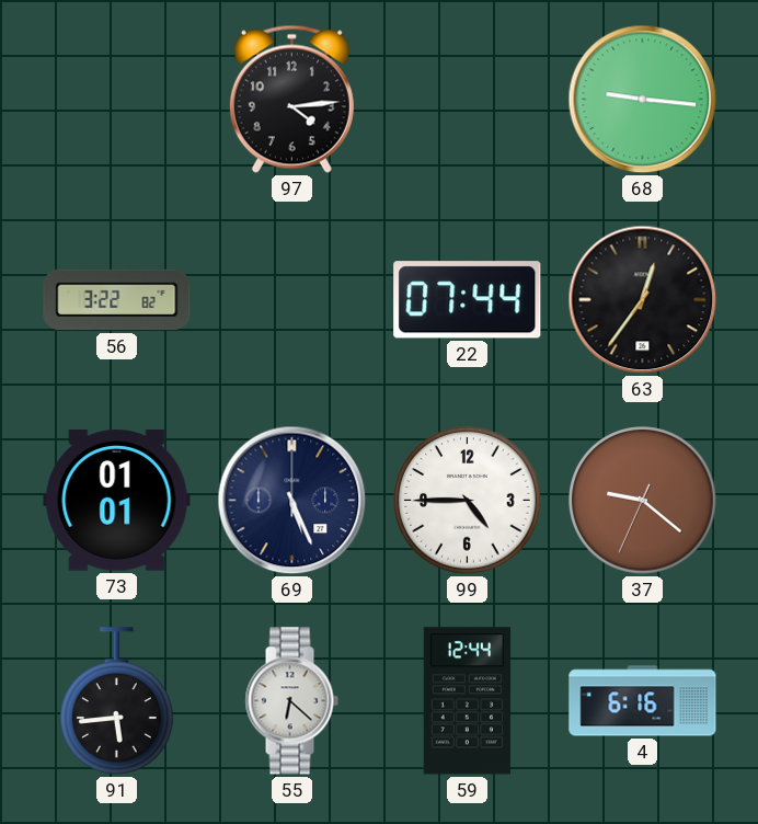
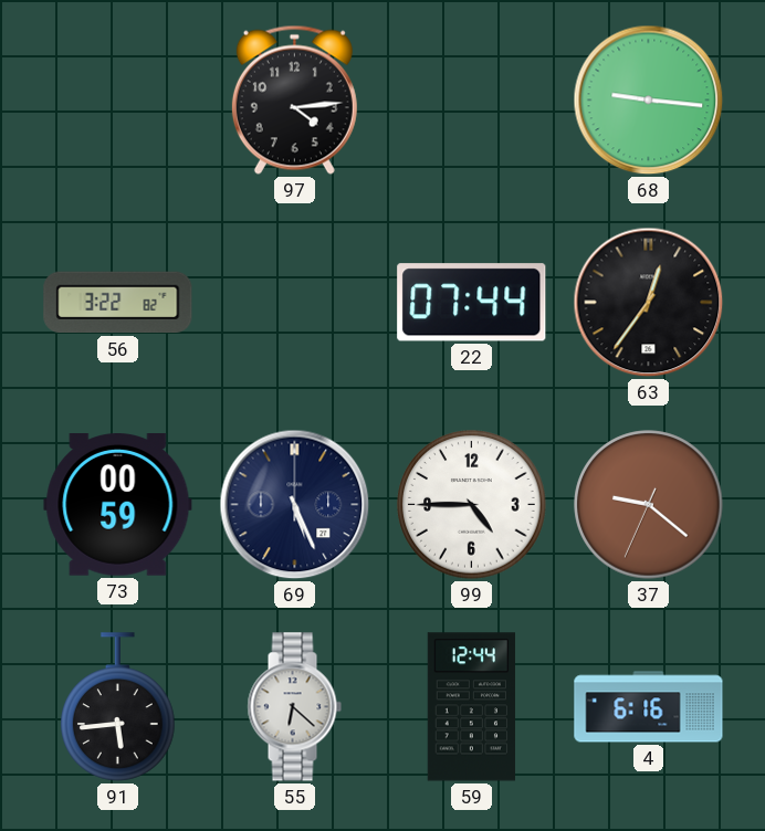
73: 01:01 -> 00:59
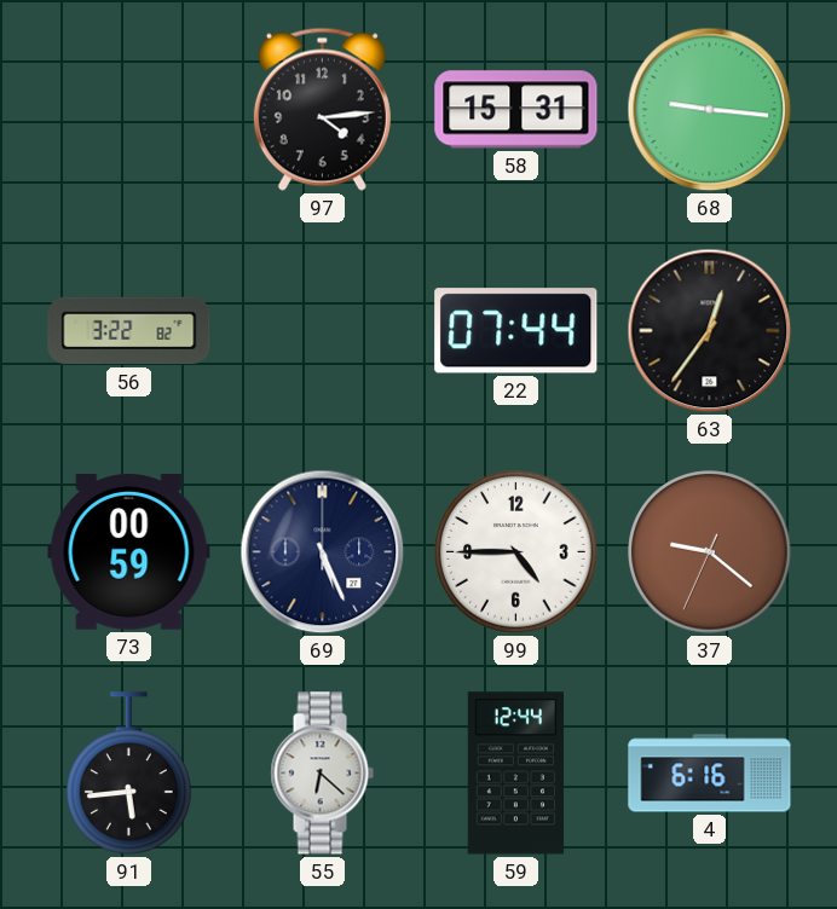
58: none -> 15:31
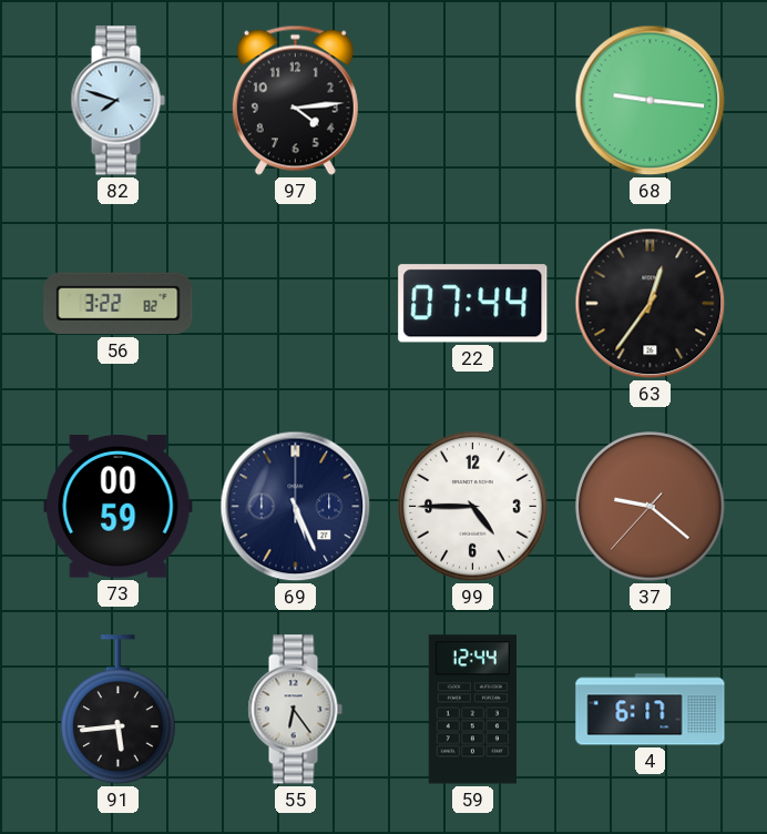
82: none -> 7:48
58: 15:31 -> none
37: 9:21:34 -> 9:21:37
55: 6:22 -> 6:24
4: 6:16 -> 6:17
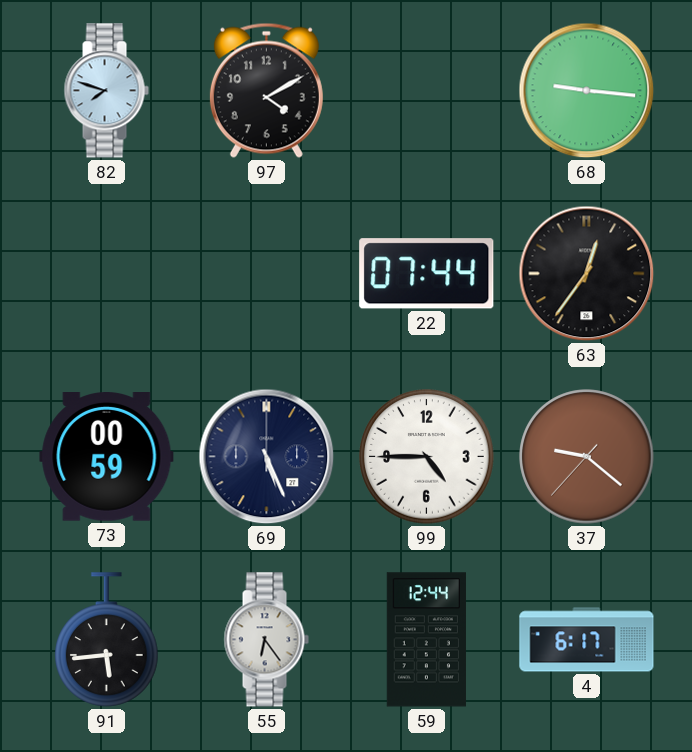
97: 4:14 -> 4:10
56: 3:22 -> none
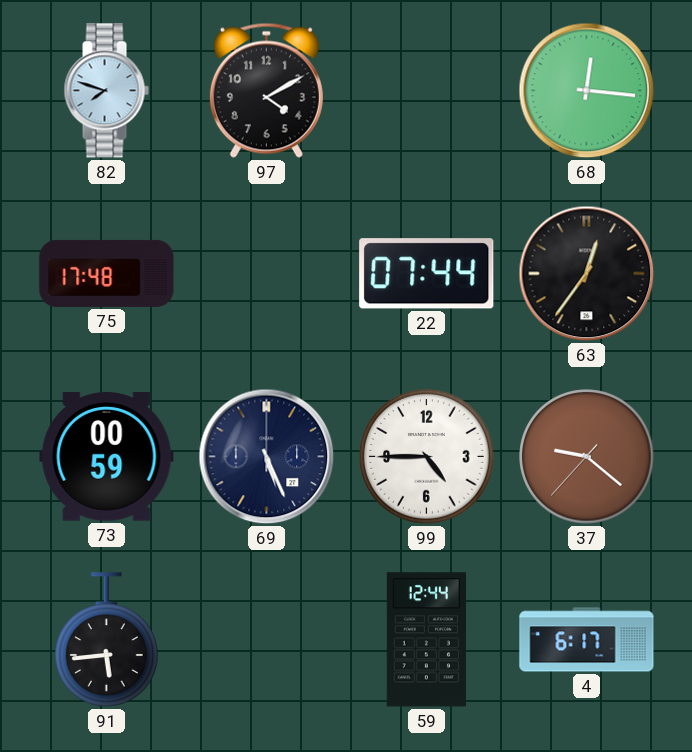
68: 9:16 -> 12:16
75: none -> 17:48
55: 6:24 -> none
